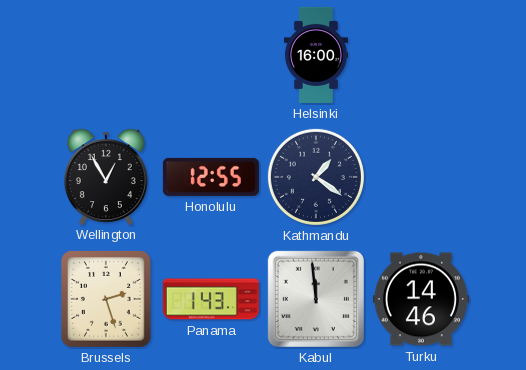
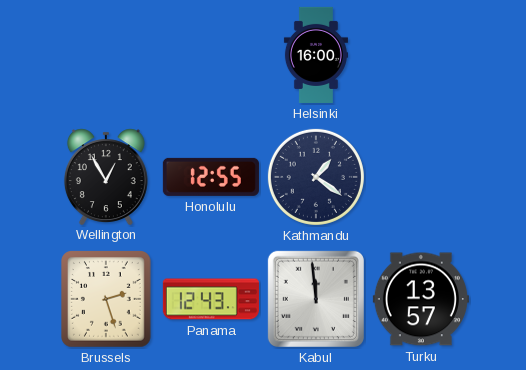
Panama: 1:43 -> 12:43
Turku: 14:46 -> 13:57
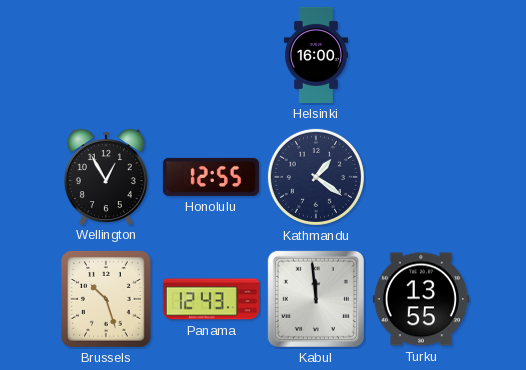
Brussels: 2:27 -> 10:27
Turku: 13:57 -> 13:55
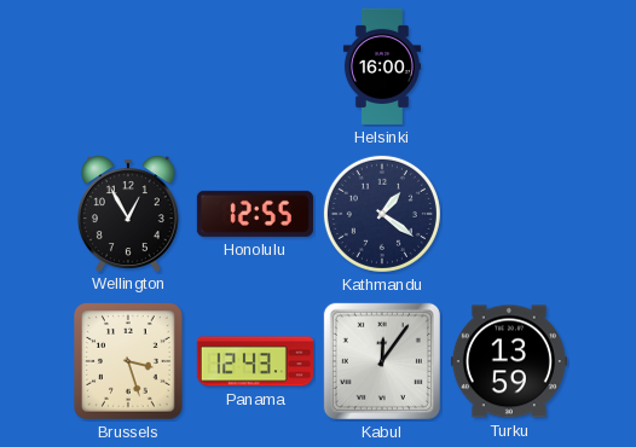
Brussels: 10:27 -> 3:27
Kabul: 11:59 -> 12:06
Turku: 13:55 -> 13:59
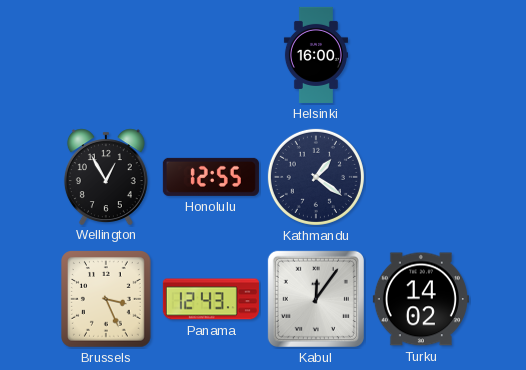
Brussels: 3:27 -> 3:26
Turku: 13:59 -> 14:02
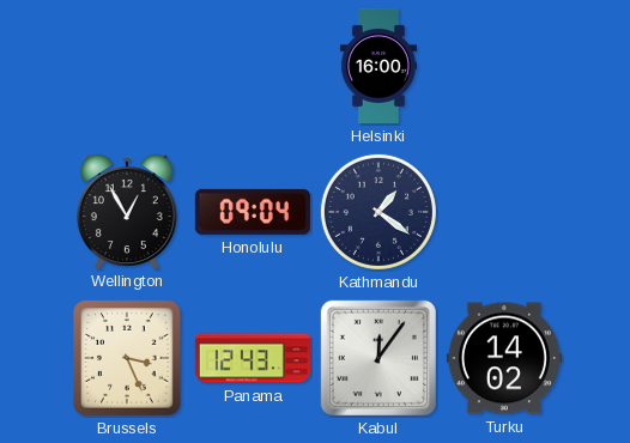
Honolulu: 12:55 -> 09:04
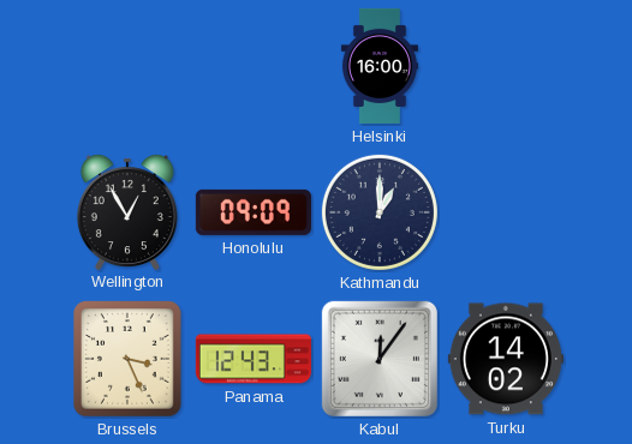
Honolulu: 09:04 -> 09:09
Kathmandu: 1:21 -> 1:00
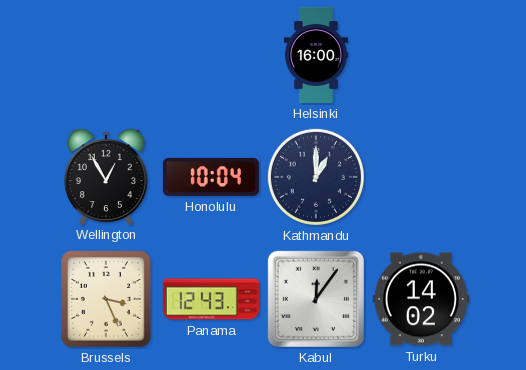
Honolulu: 09:09 -> 10:04
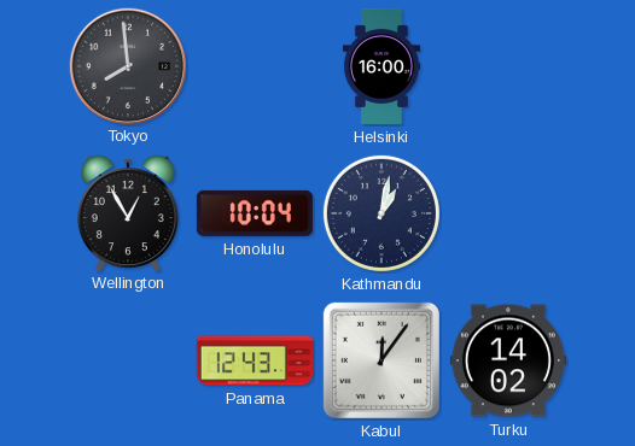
Tokyo: none -> 7:59
Kathmandu: 1:00 -> 1:02
Brussels: 3:26 -> none
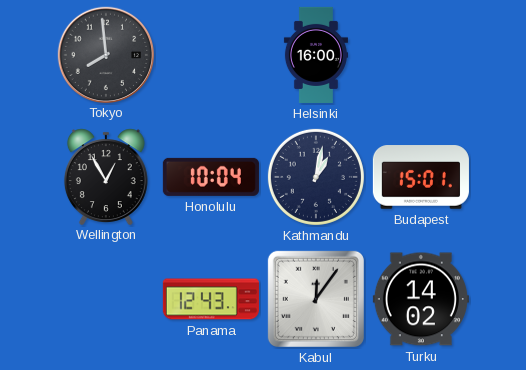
Budapest: none -> 15:01
